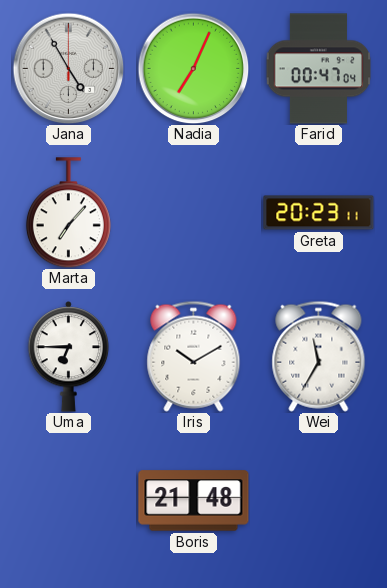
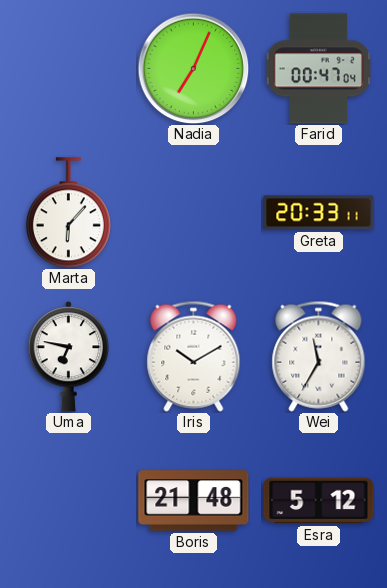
Jana: 4:55 -> none
Marta: 7:07 -> 6:07
Greta: 20:23 -> 20:33
Uma: 6:45 -> 6:47
Esra: none -> 5:12
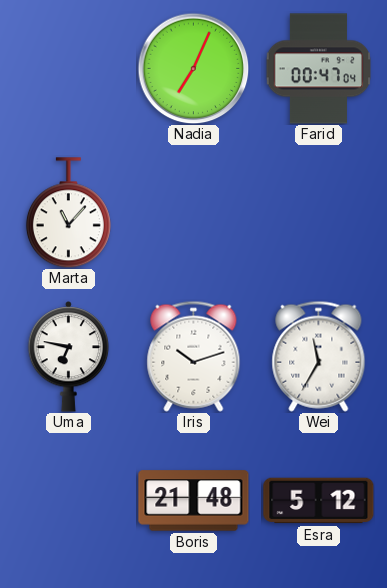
Marta: 6:07 -> 11:07
Greta: 20:33 -> none
Iris: 10:10 -> 10:12
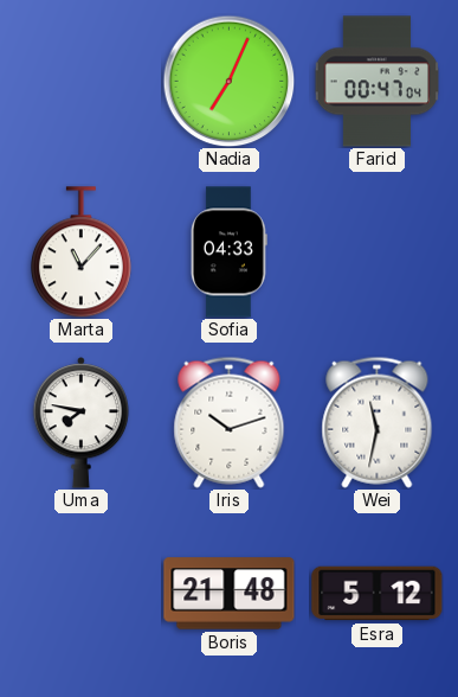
Sofia: none -> 04:33
Uma: 6:47 -> 7:47
Wei: 11:35 -> 11:32
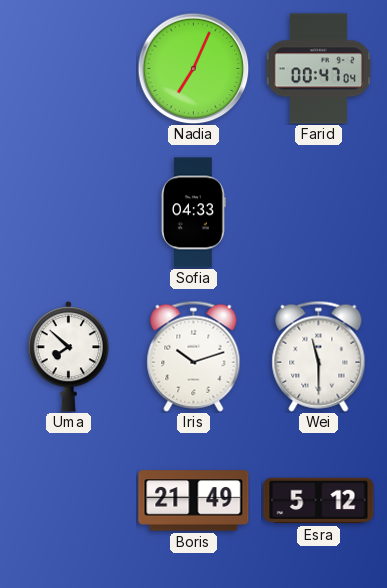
Marta: 11:07 -> none
Uma: 7:47 -> 7:52
Wei: 11:32 -> 11:30
Boris: 21:48 -> 21:49
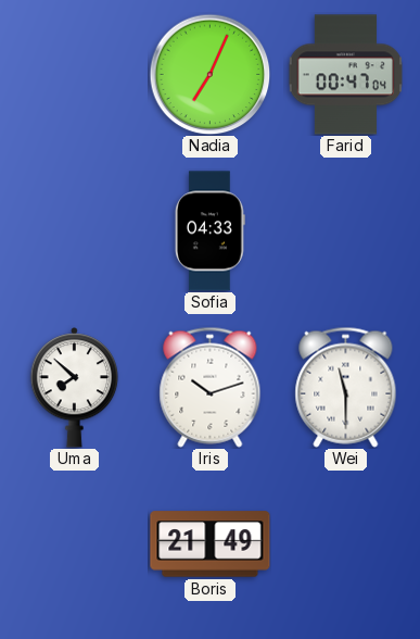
Esra: 5:12 -> none
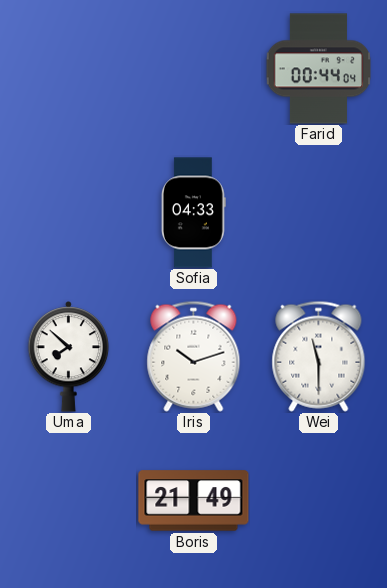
Nadia: 7:04 -> none
Farid: 00:47 -> 00:44
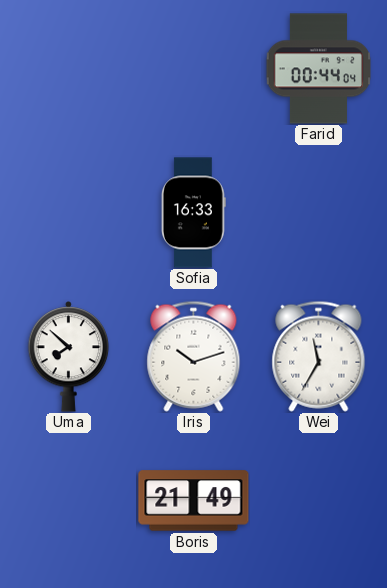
Sofia: 04:33 -> 16:33
Wei: 11:30 -> 11:35
